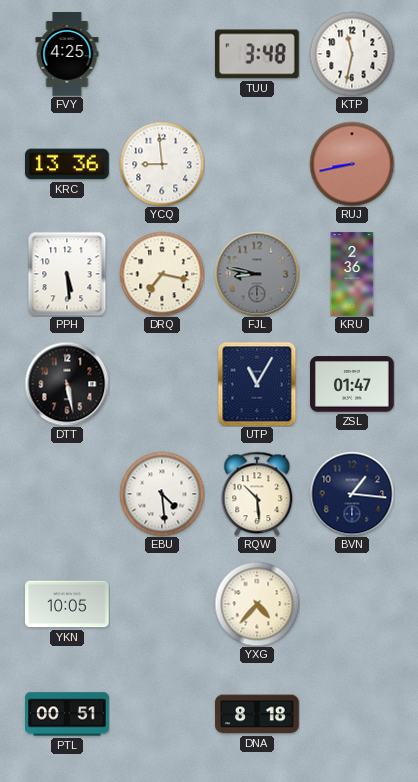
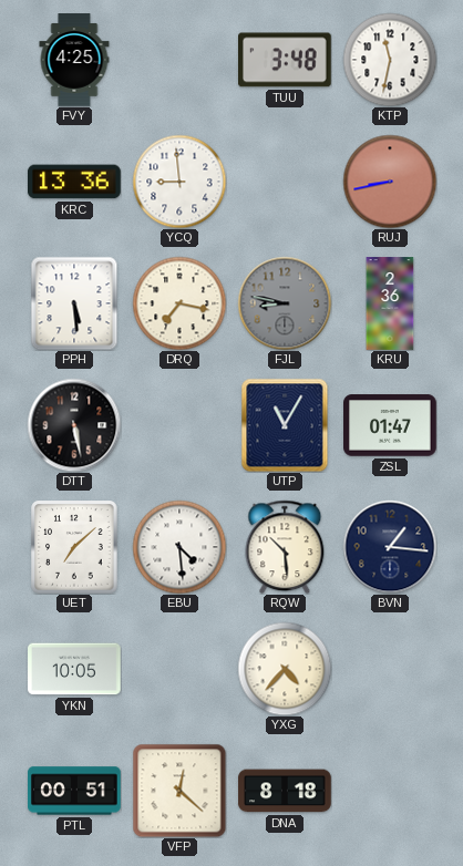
UET: none -> 7:08
VFP: none -> 12:22
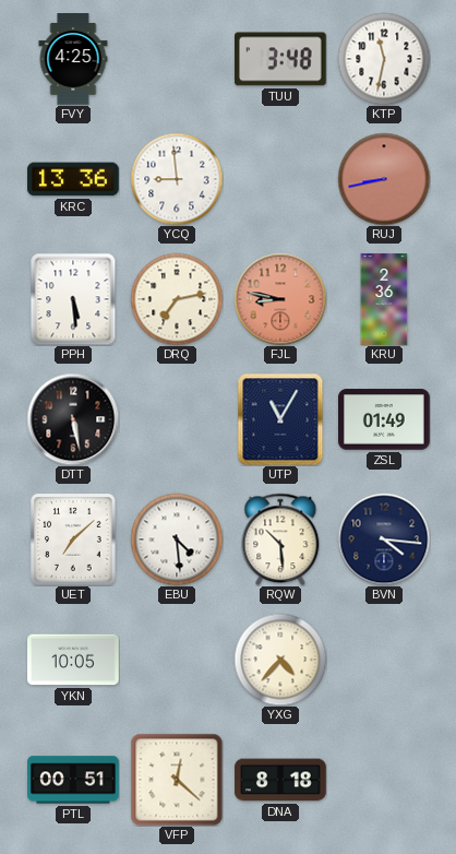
DRQ: 7:17 -> 7:13
FJL dial: grey -> salmon
ZSL: 01:47 -> 01:49
BVN: 1:16 -> 4:16
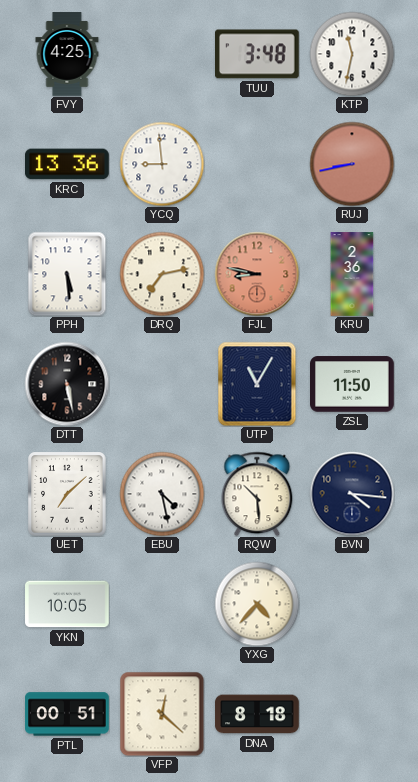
ZSL: 01:49 -> 11:50
EBU: 4:29 -> 4:28
